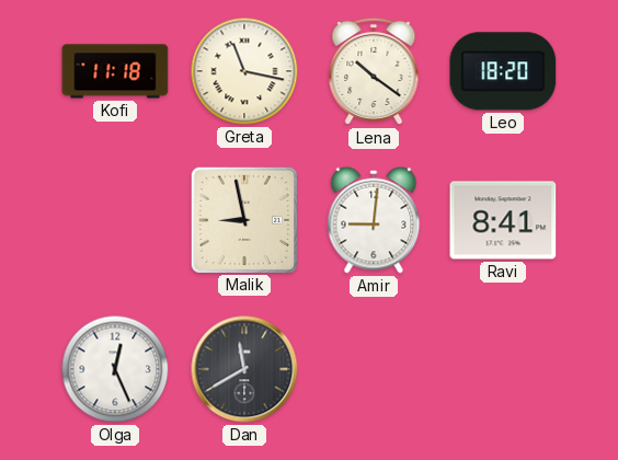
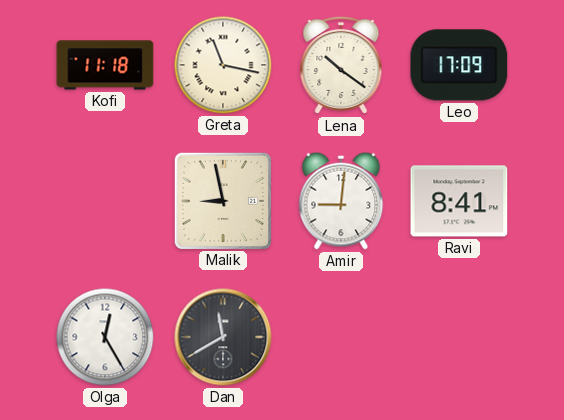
Leo: 18:20 -> 17:09
Olga: 12:26 -> 12:25
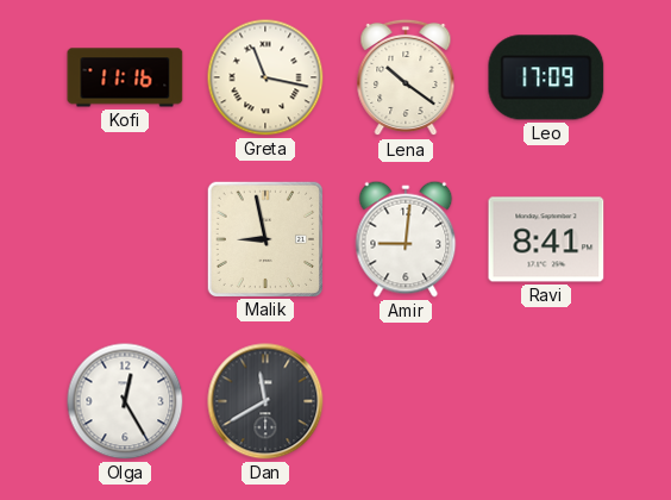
Kofi: 11:18 -> 11:16
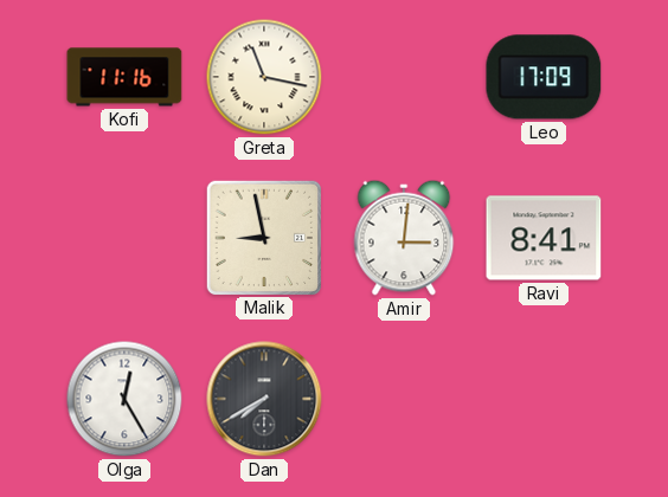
Lena: 10:21 -> none
Amir: 9:01 -> 3:01
Dan: 11:40 -> 7:40
